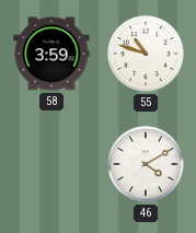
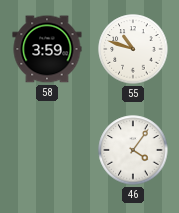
46: 4:10 -> 4:06
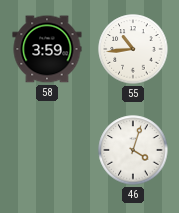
55: 10:48 -> 10:44
46: 4:06 -> 4:03
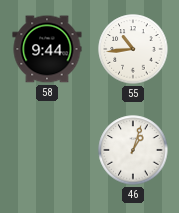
58: 3:59 -> 9:44
46: 4:03 -> 1:03
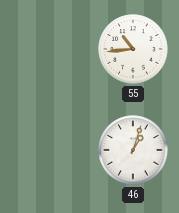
58: 9:44 -> none
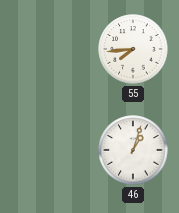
55: 10:44 -> 7:44
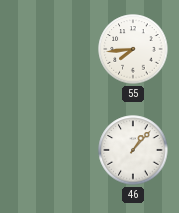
46: 1:03 -> 1:07
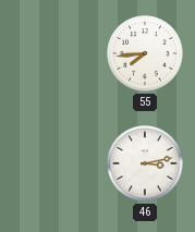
46: 1:07 -> 3:13
